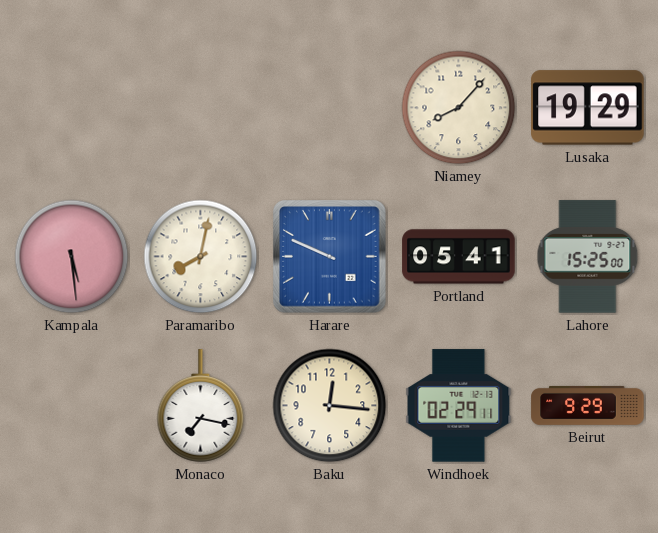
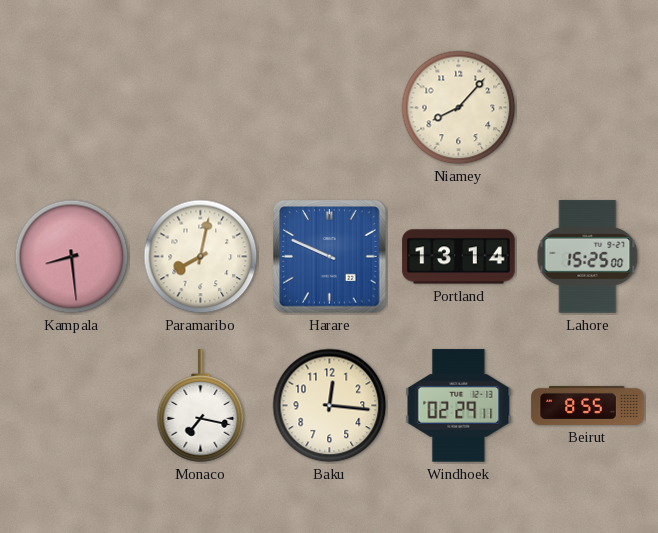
Lusaka: 19:29 -> none
Kampala: 5:29 -> 8:29
Portland: 05:41 -> 13:14
Beirut: 9:29 -> 8:55
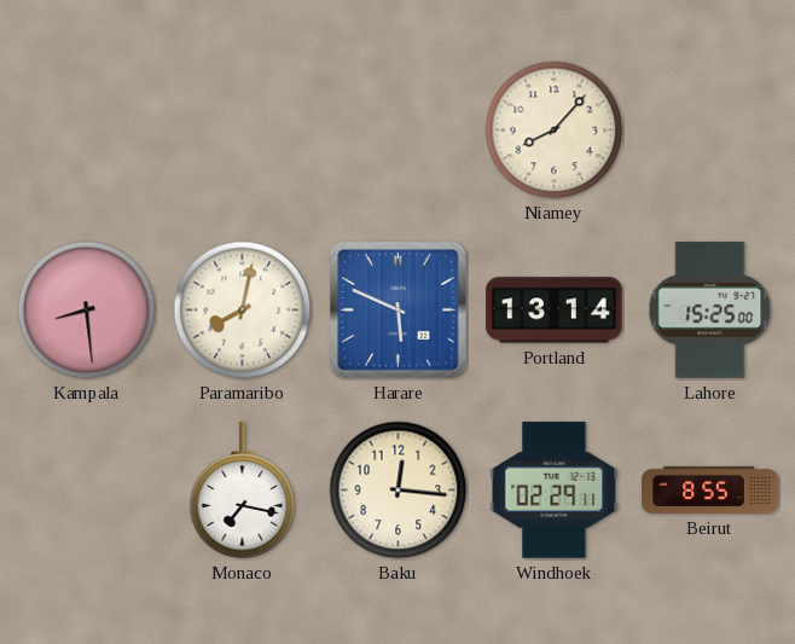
Harare: 9:49 -> 5:49
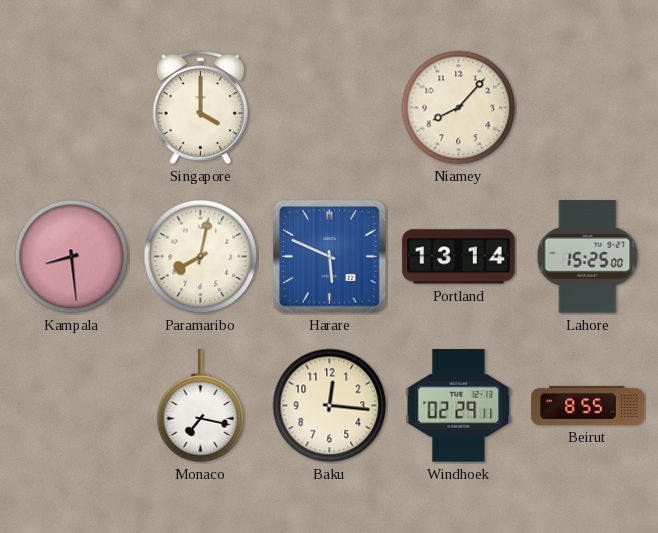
Singapore: none -> 4:00
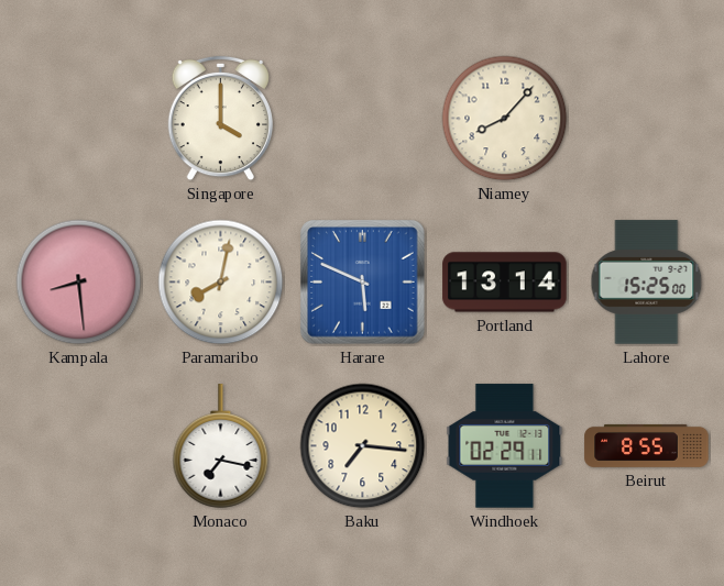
Baku: 12:16 -> 7:16
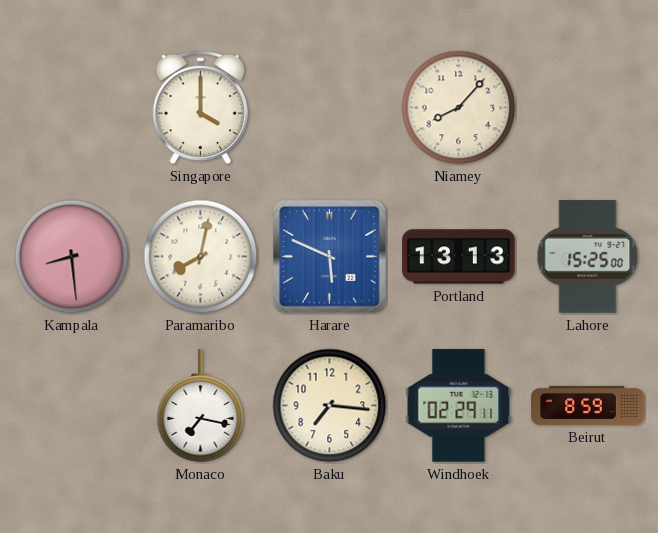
Portland: 13:14 -> 13:13
Beirut: 8:55 -> 8:59
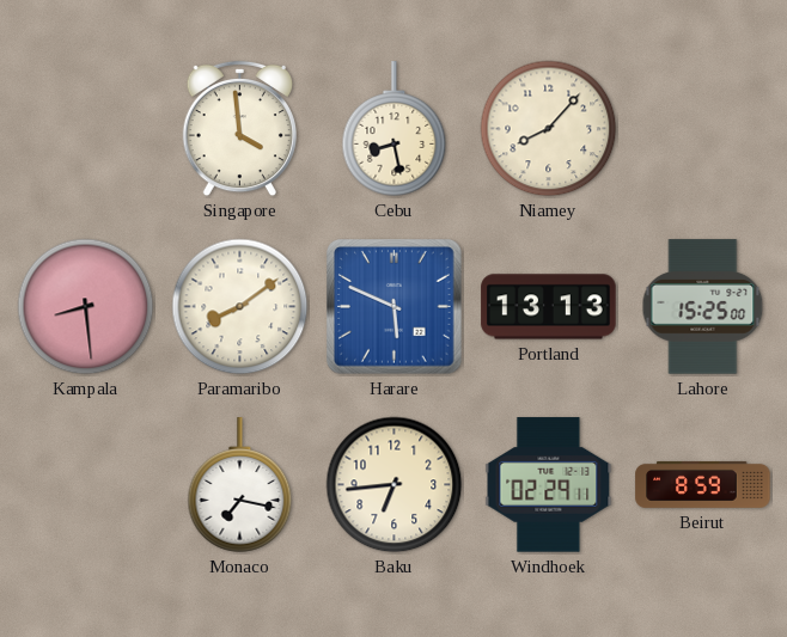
Singapore: 4:00 -> 3:59
Cebu: none -> 8:28
Paramaribo: 8:02 -> 8:09
Baku: 7:16 -> 6:44
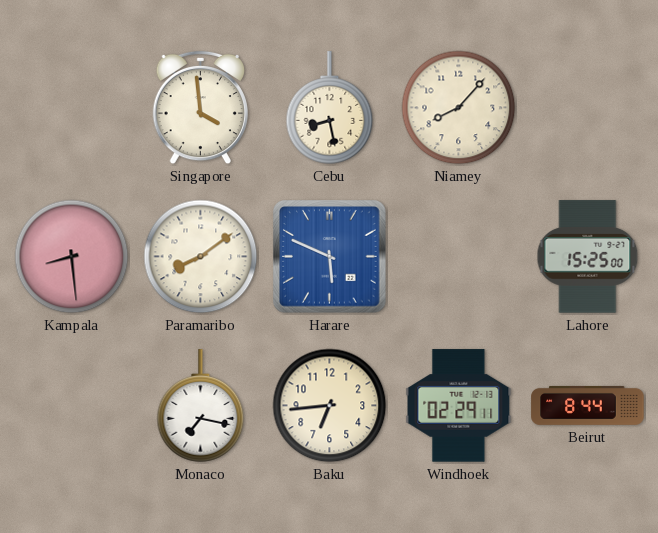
Portland: 13:13 -> none
Beirut: 8:59 -> 8:44
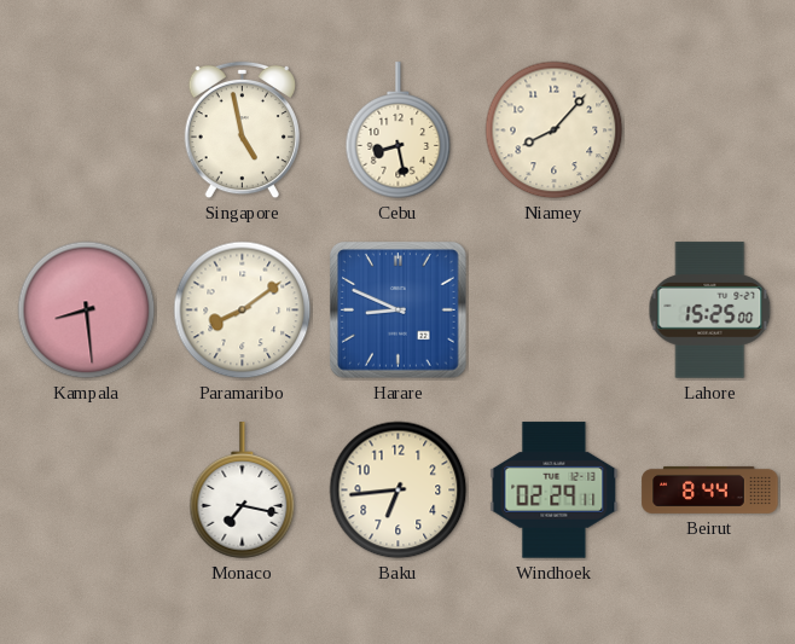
Singapore: 3:59 -> 4:58
Harare: 5:49 -> 8:49
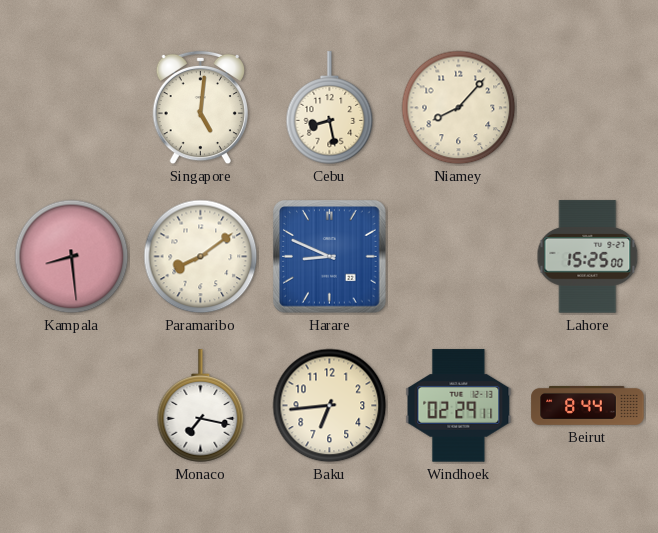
Singapore: 4:58 -> 5:01
